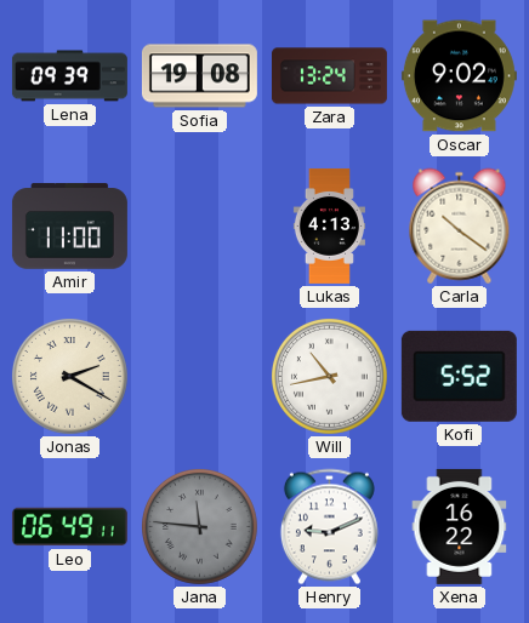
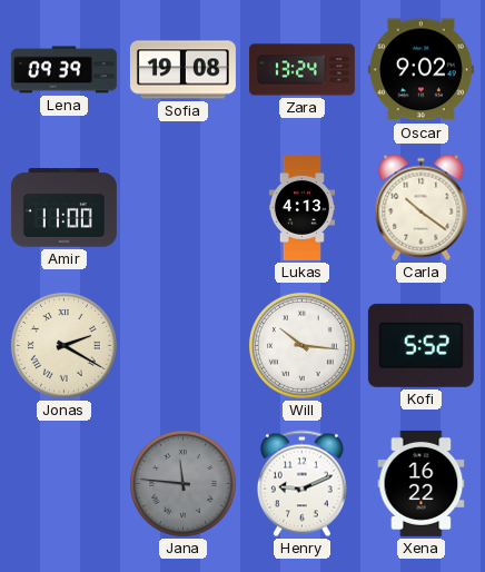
Will: 10:43 -> 10:16
Leo: 06:49 -> none
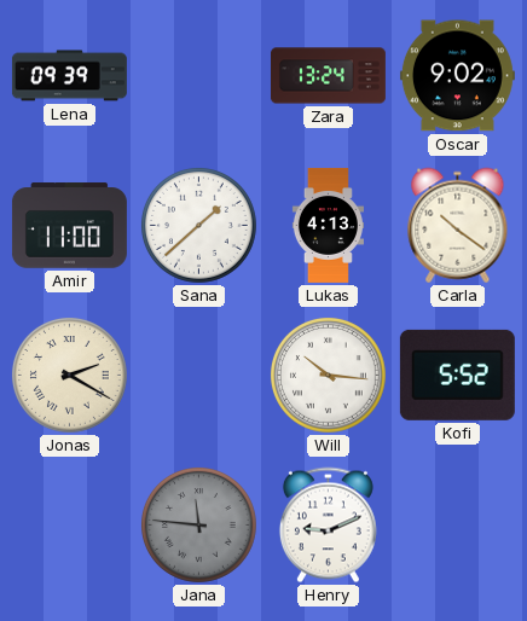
Sofia: 19:08 -> none
Sana: none -> 1:38
Xena: 16:22 -> none
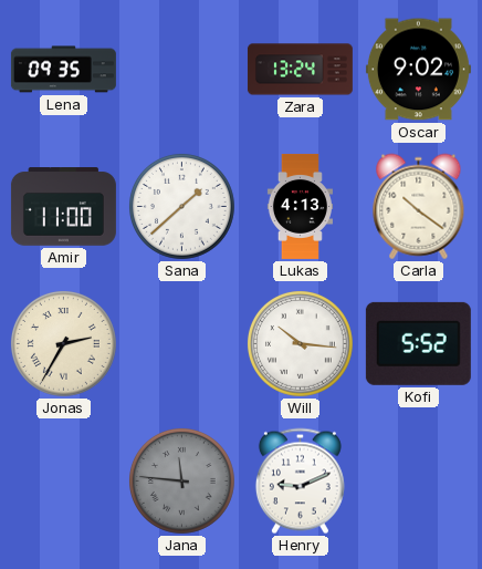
Lena: 09:39 -> 09:35
Jonas: 2:20 -> 2:35
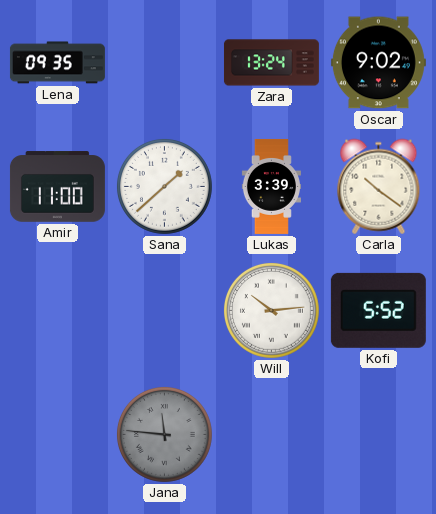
Lukas: 4:13 -> 3:39
Jonas: 2:35 -> none
Will: 10:16 -> 10:14
Henry: 9:11 -> none
